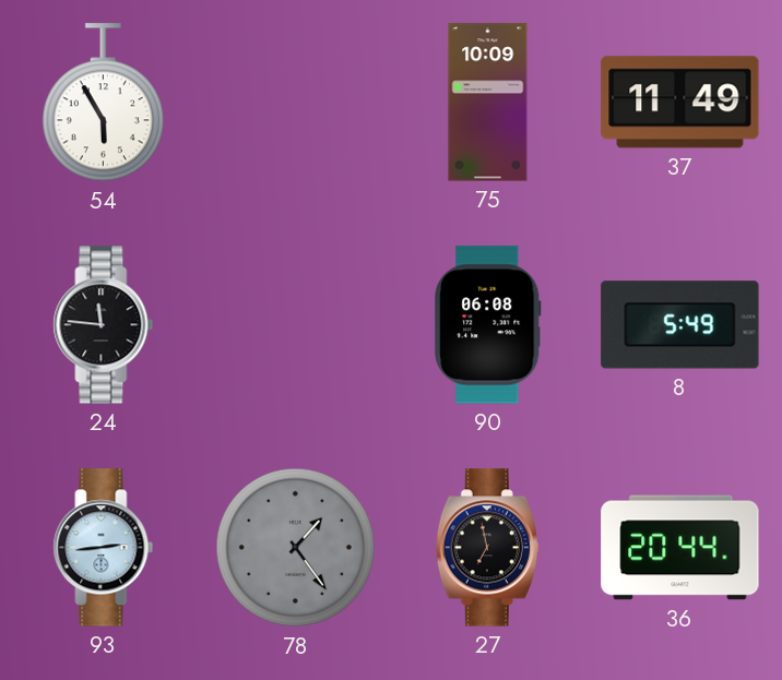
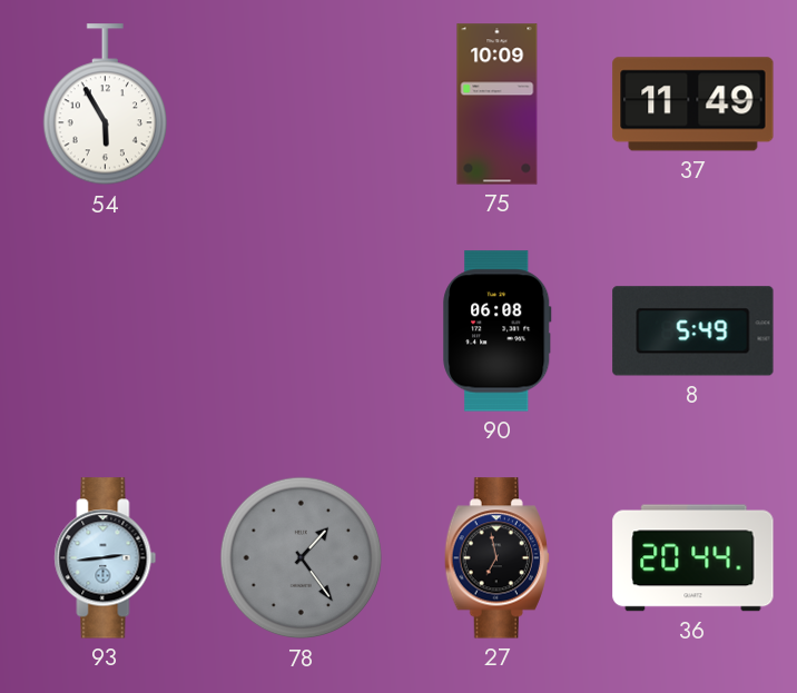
24: 11:46 -> none
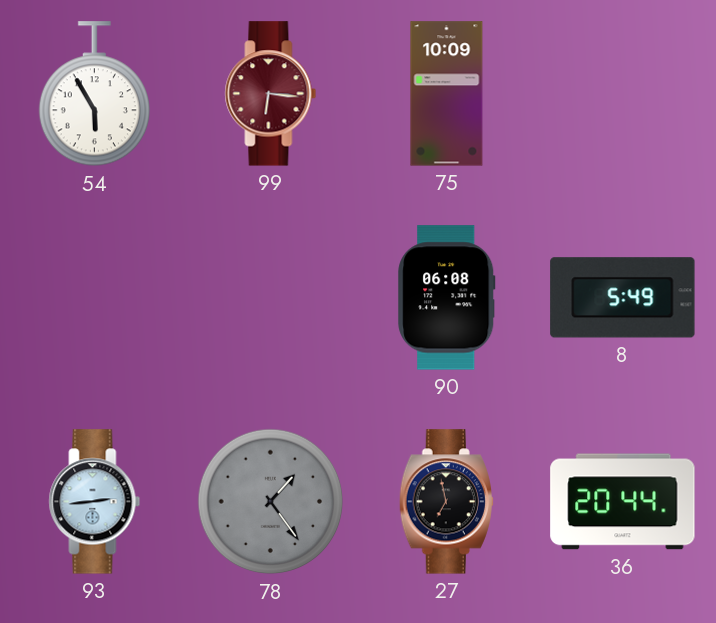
99: none -> 6:16
37: 11:49 -> none
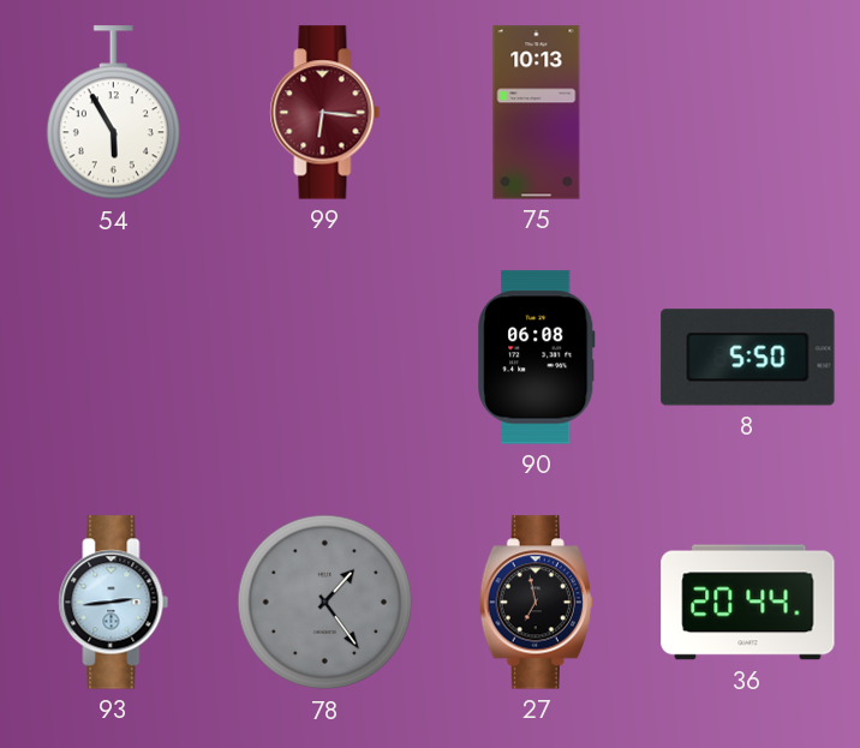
75: 10:09 -> 10:13
8: 5:49 -> 5:50
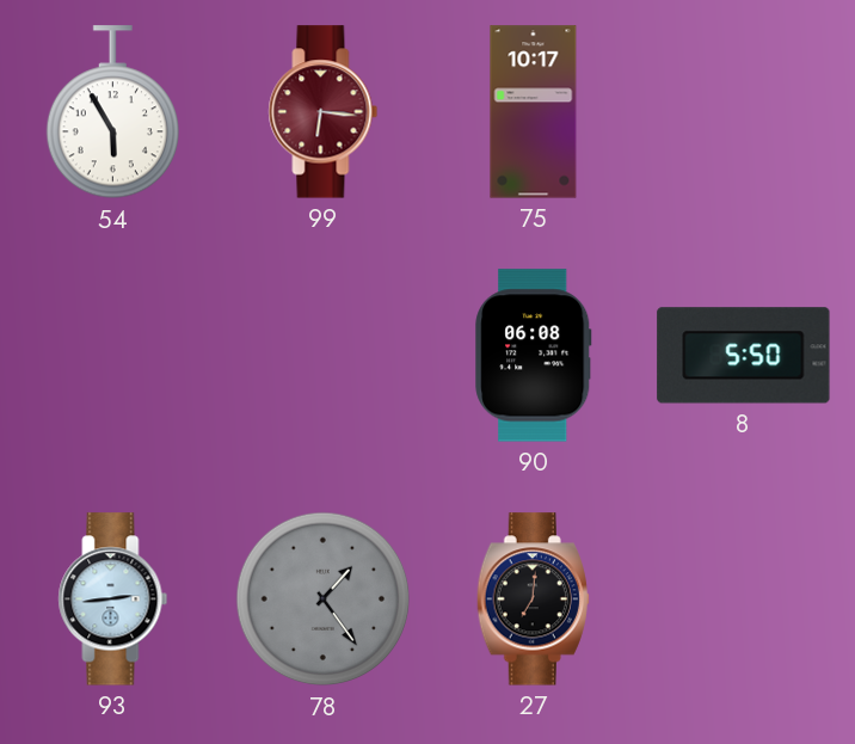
75: 10:13 -> 10:17
27: 6:58 -> 7:01
36: 20:44 -> none
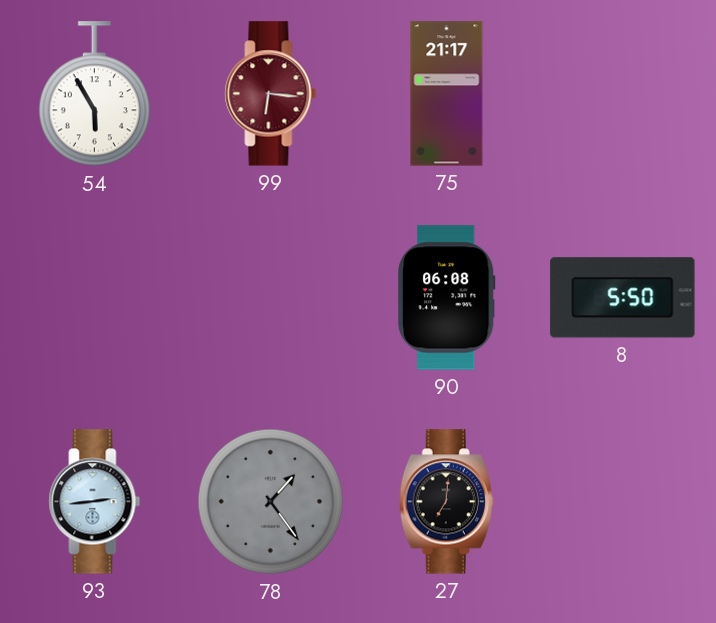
75: 10:17 -> 21:17
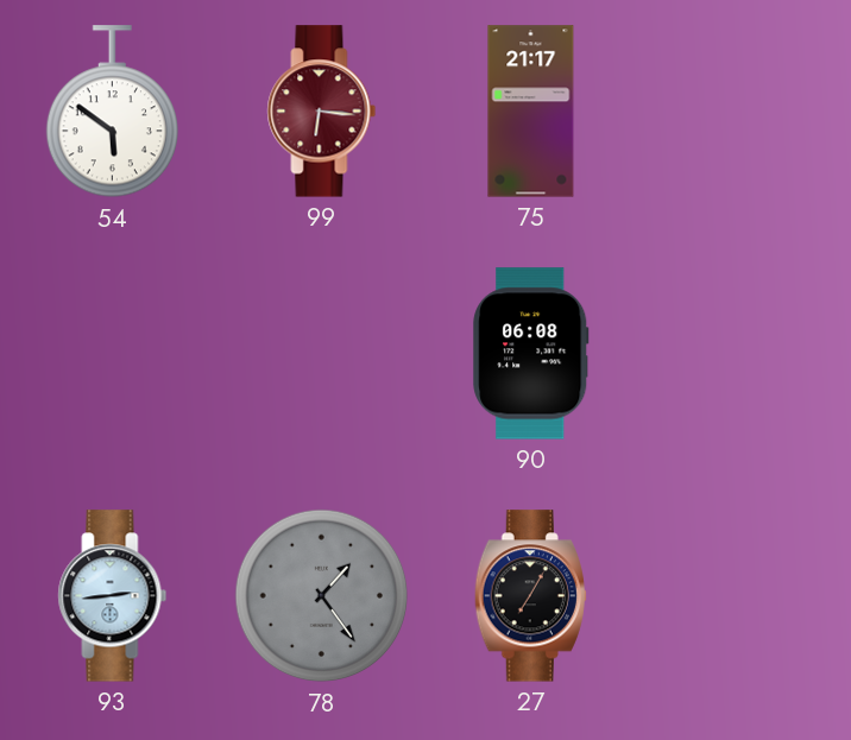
54: 5:55 -> 5:51
8: 5:50 -> none
27: 7:01 -> 7:05
